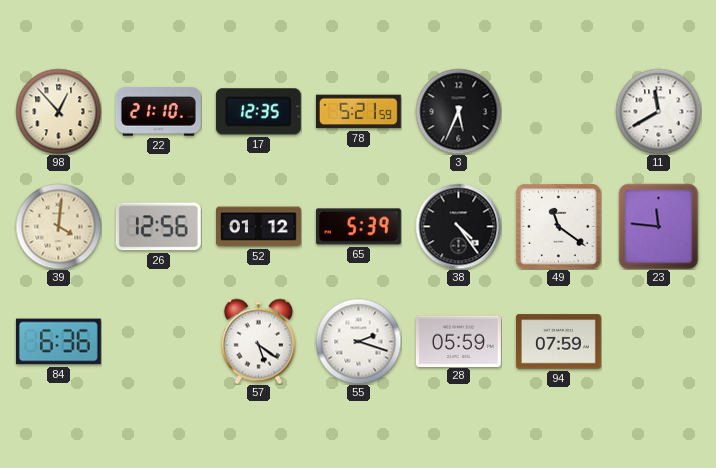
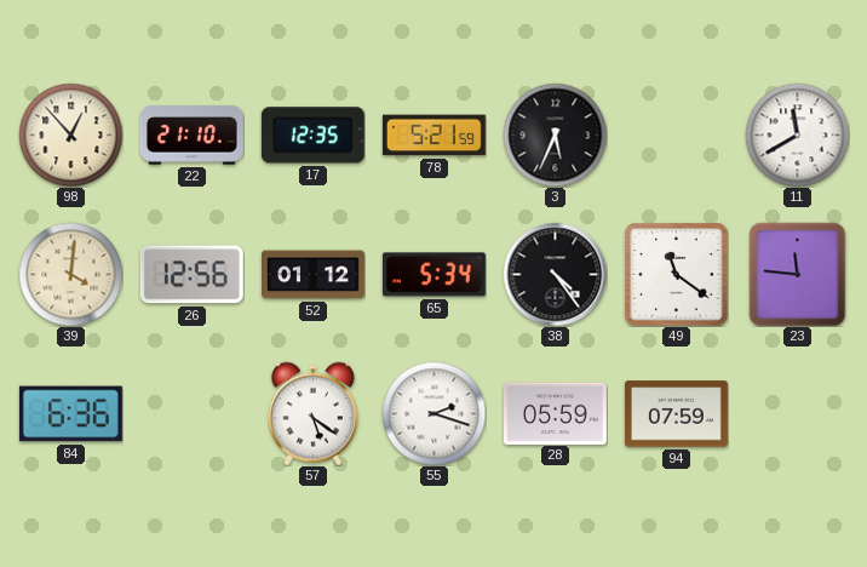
65: 5:39 -> 5:34
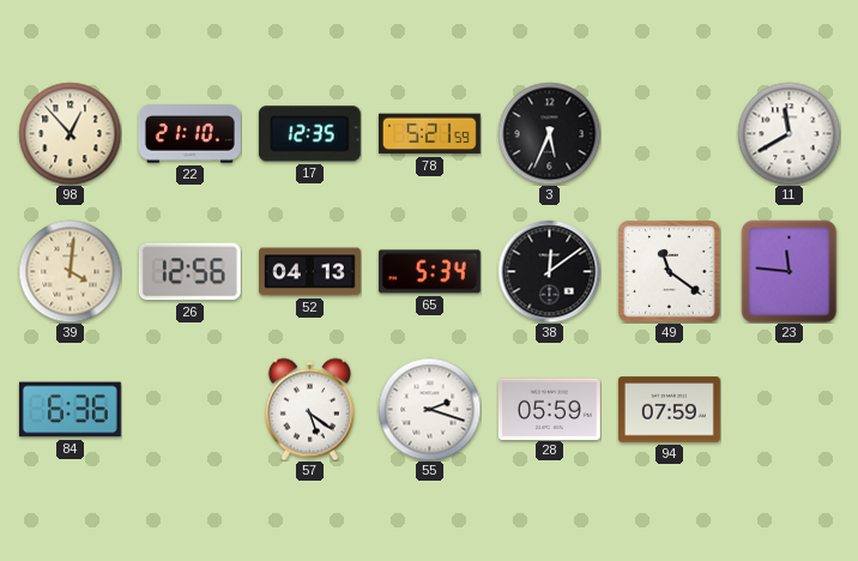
52: 01:12 -> 04:13
38: 4:24 -> 12:09
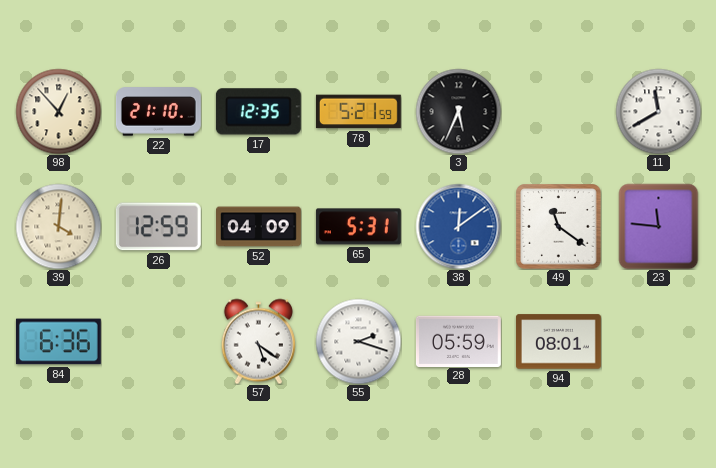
26: 12:56 -> 12:59
52: 04:13 -> 04:09
65: 5:34 -> 5:31
38 dial: black -> blue
94: 07:59 -> 08:01
